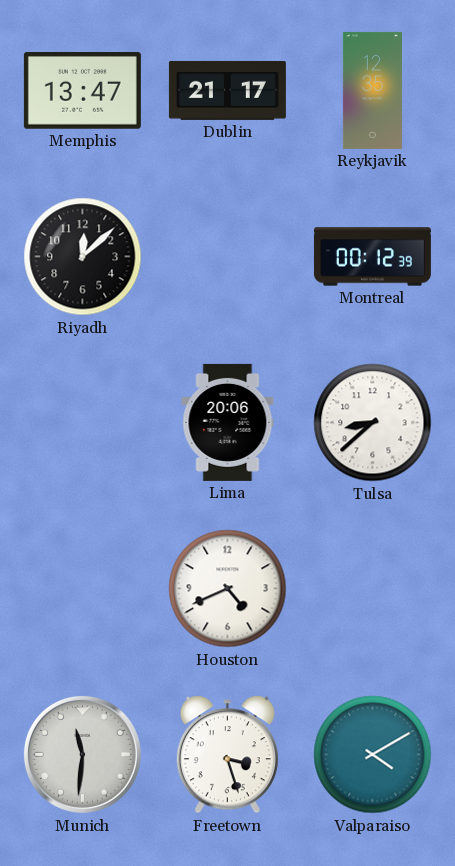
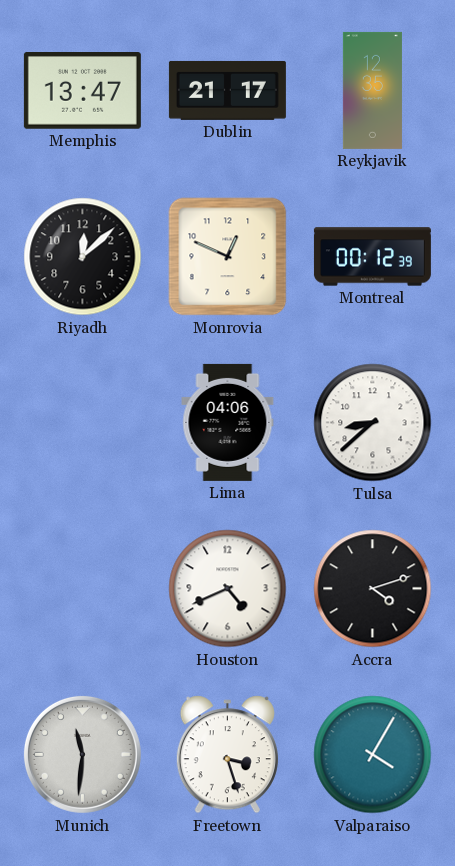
Monrovia: none -> 12:49
Lima: 20:06 -> 04:06
Accra: none -> 4:12
Valparaiso: 4:10 -> 4:05
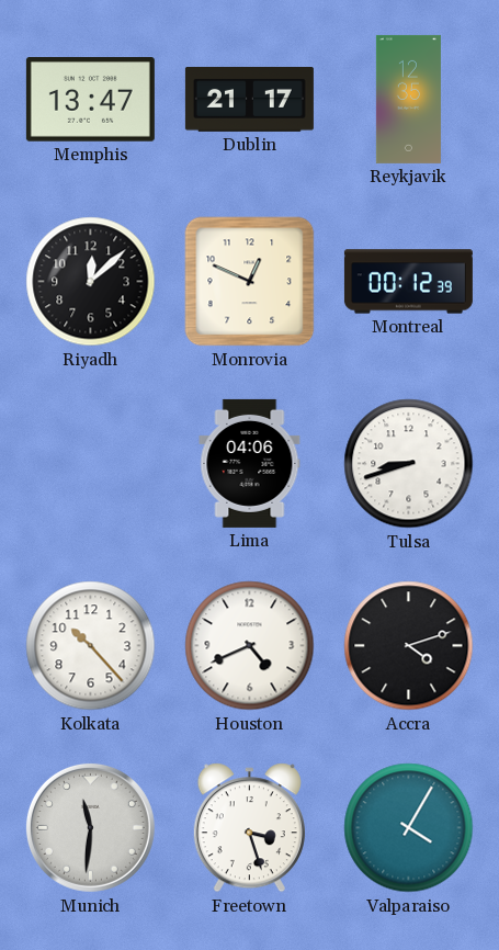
Tulsa: 8:38 -> 8:42
Kolkata: none -> 10:23
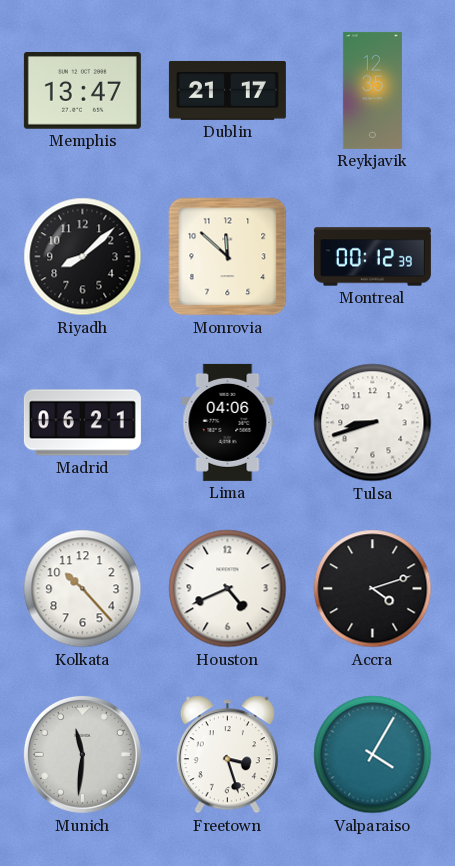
Riyadh: 12:08 -> 8:08
Monrovia: 12:49 -> 11:52
Madrid: none -> 06:21
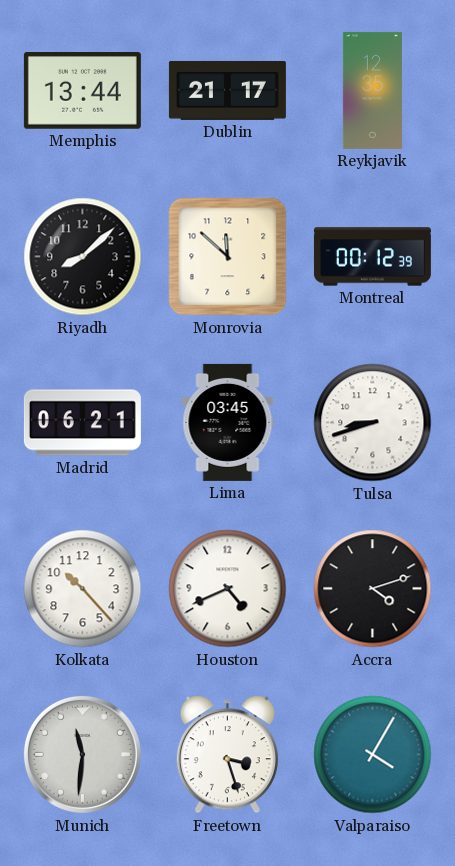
Memphis: 13:47 -> 13:44
Lima: 04:06 -> 03:45
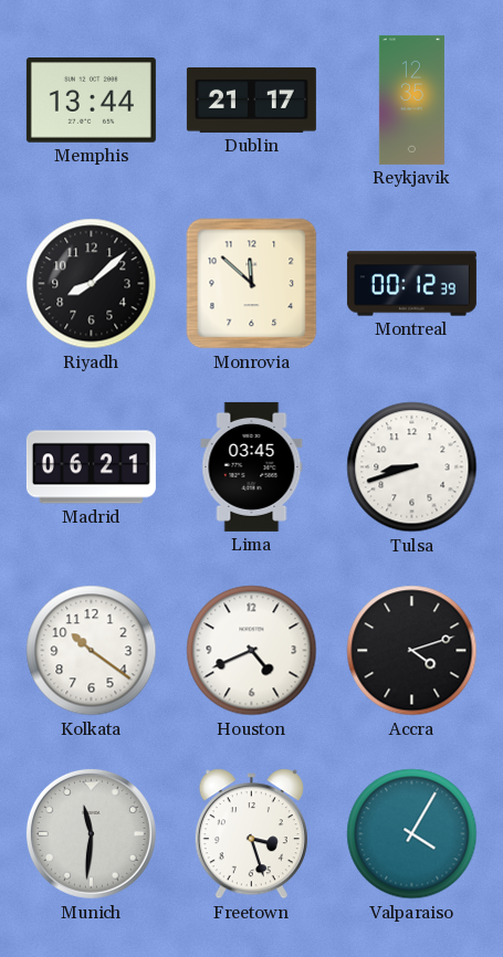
Kolkata: 10:23 -> 10:21
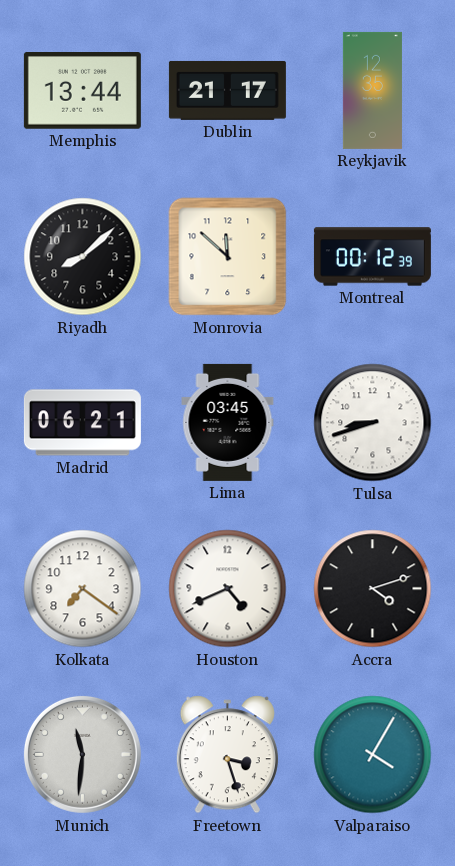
Kolkata: 10:21 -> 7:21
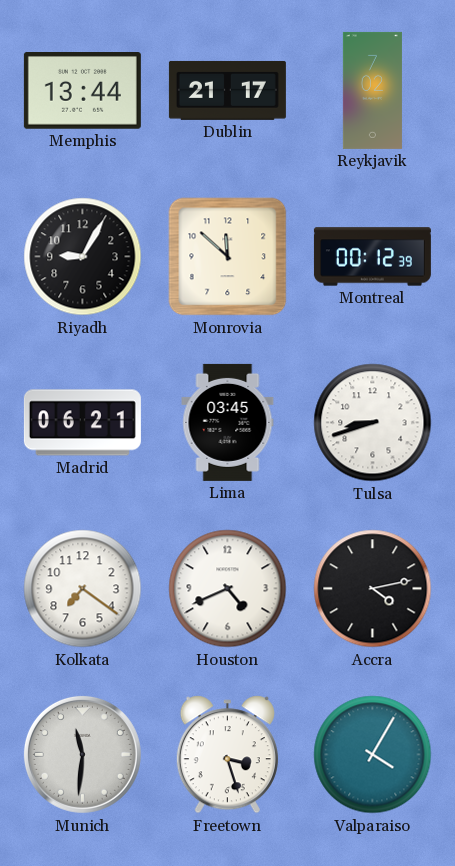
Reykjavik: 12:35 -> 7:02
Riyadh: 8:08 -> 9:05
Accra: 4:12 -> 4:13
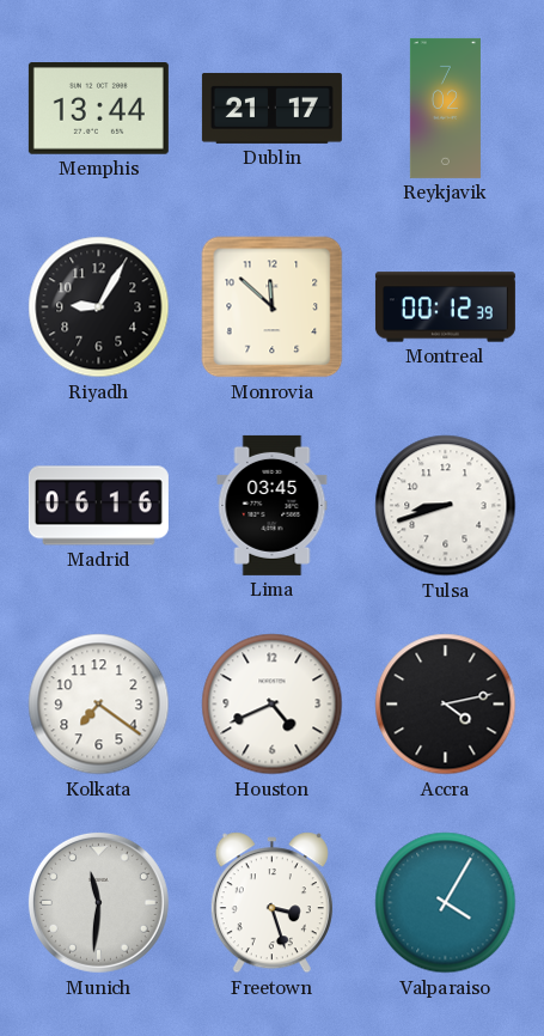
Madrid: 06:21 -> 06:16
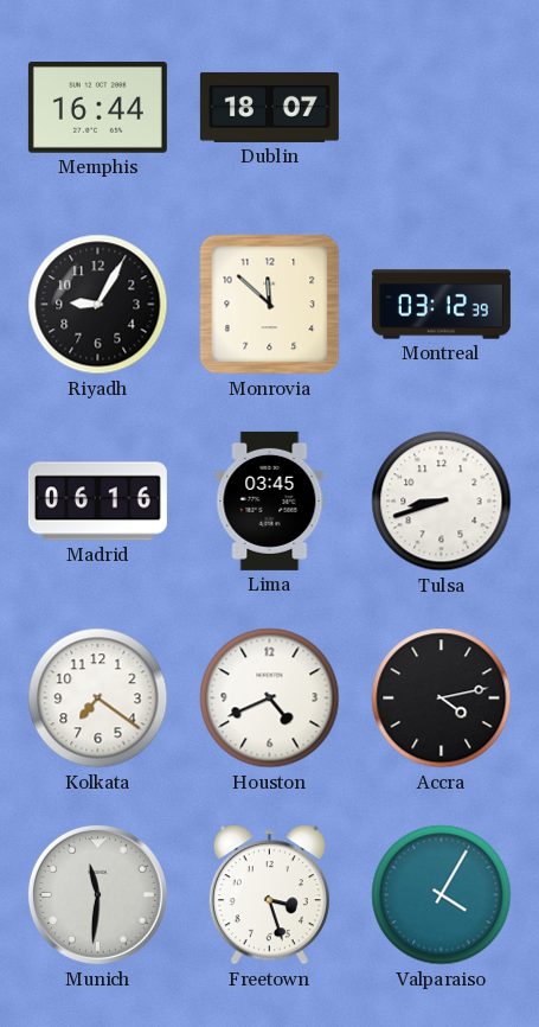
Memphis: 13:44 -> 16:44
Dublin: 21:17 -> 18:07
Reykjavik: 7:02 -> none
Montreal: 00:12 -> 03:12
